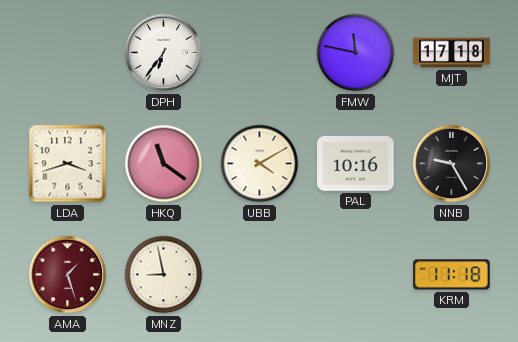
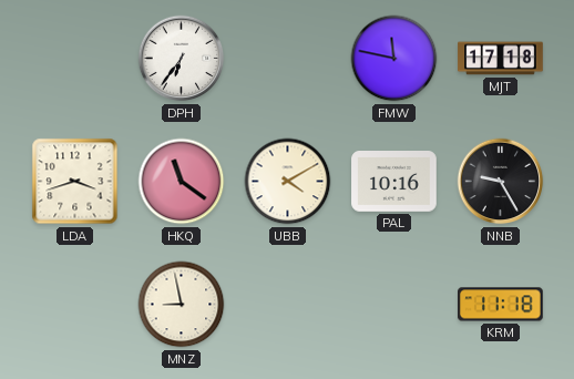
AMA: 1:27 -> none
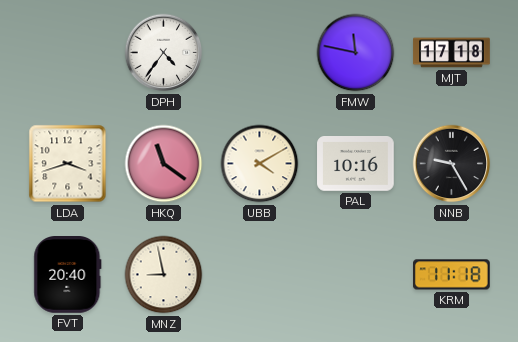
DPH: 6:36 -> 4:36
FVT: none -> 20:40
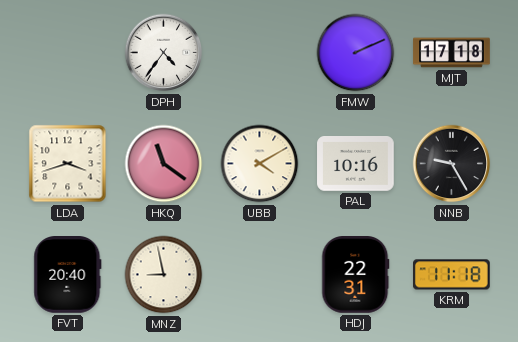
FMW: 11:47 -> 2:11
HDJ: none -> 22:31
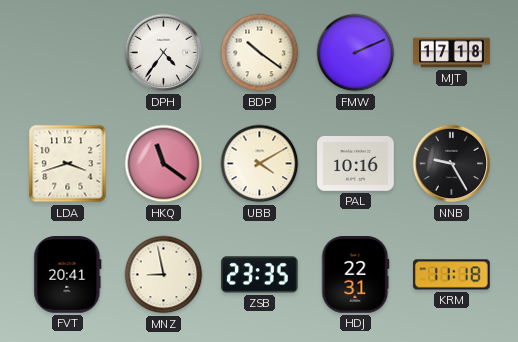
BDP: none -> 10:21
FVT: 20:40 -> 20:41
ZSB: none -> 23:35
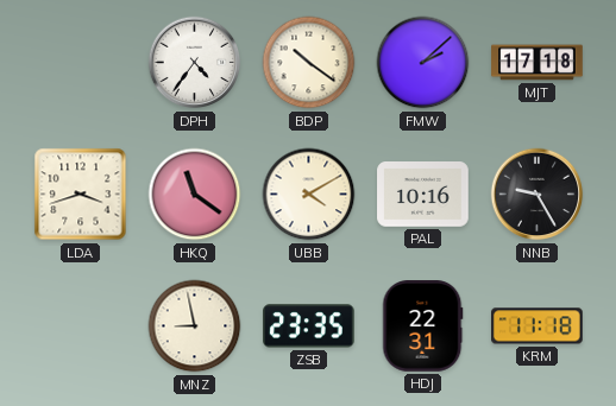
FMW: 2:11 -> 2:08
FVT: 20:41 -> none
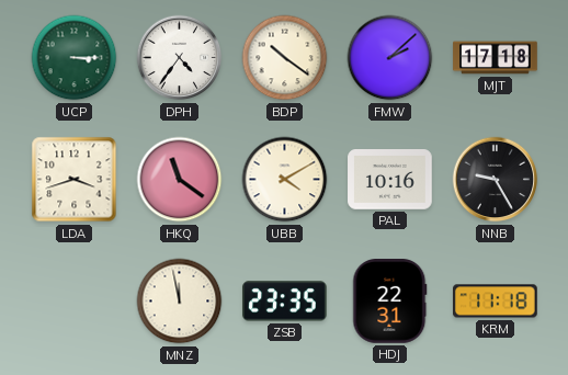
UCP: none -> 3:15
MNZ: 8:58 -> 11:58
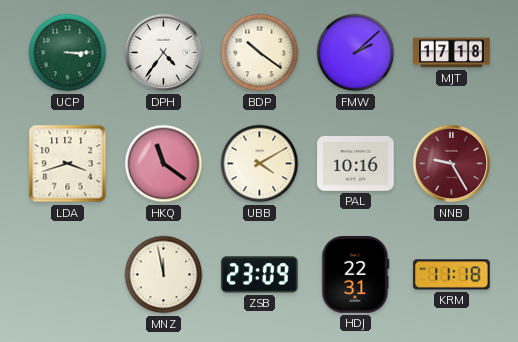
NNB dial: black -> burgundy
ZSB: 23:35 -> 23:09
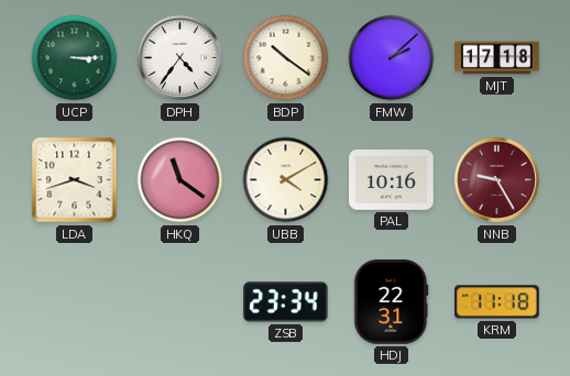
MNZ: 11:58 -> none
ZSB: 23:09 -> 23:34
